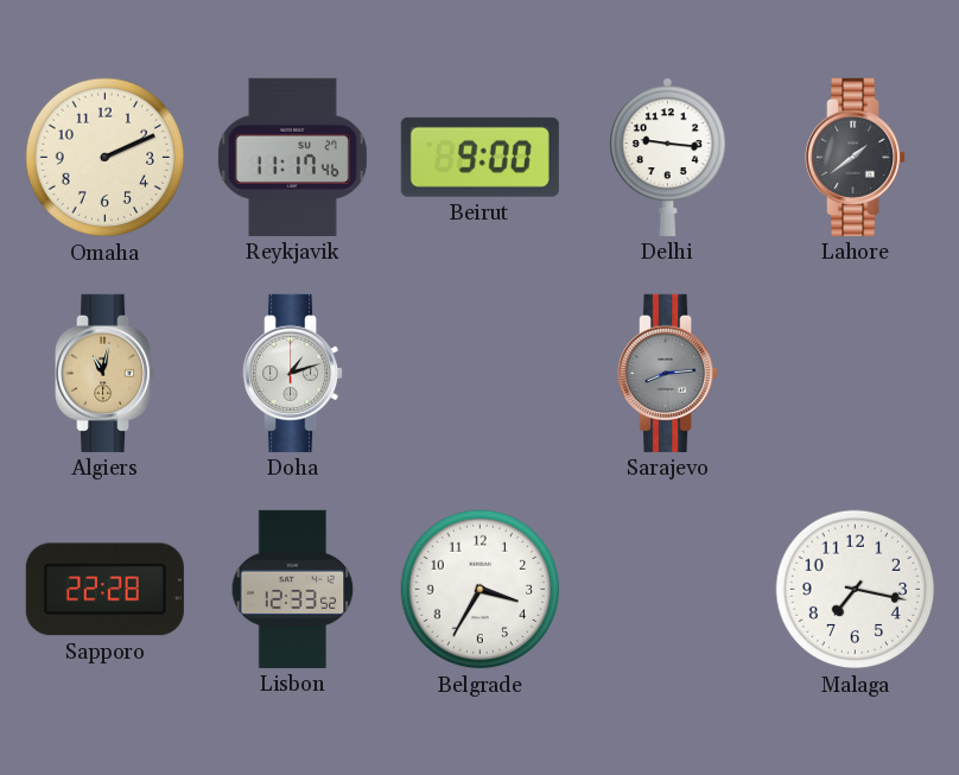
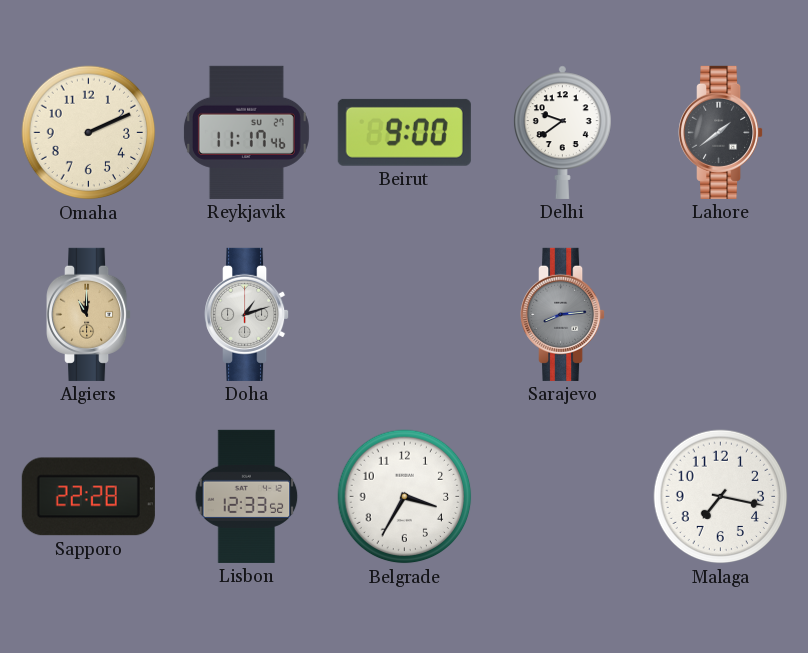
Delhi: 9:16 -> 9:39
Algiers: 11:02 -> 11:00
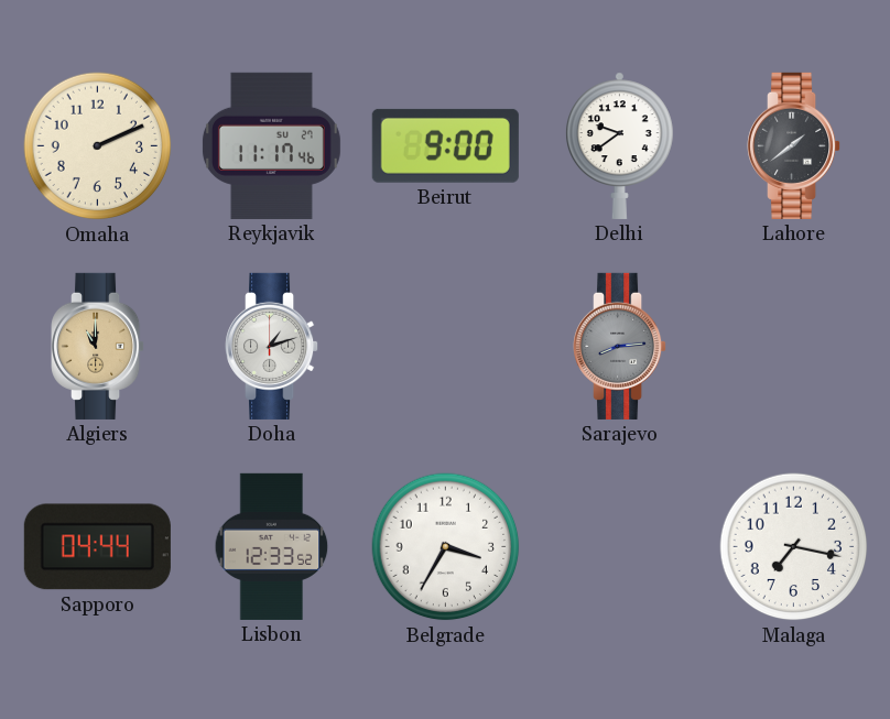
Sapporo: 22:28 -> 04:44
